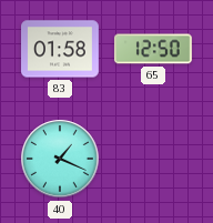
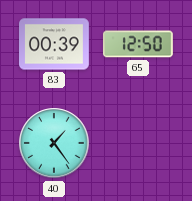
83: 01:58 -> 00:39
40: 1:19 -> 1:24
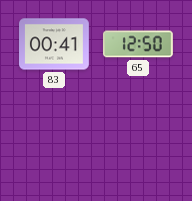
83: 00:39 -> 00:41
40: 1:24 -> none
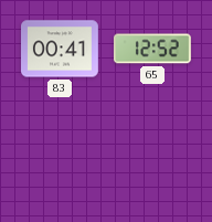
65: 12:50 -> 12:52
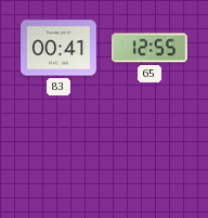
65: 12:52 -> 12:55
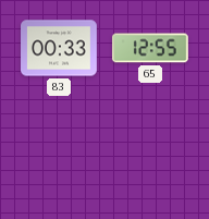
83: 00:41 -> 00:33
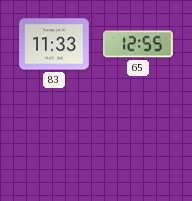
83: 00:33 -> 11:33
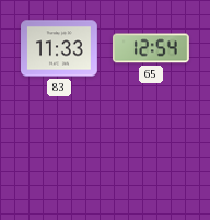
65: 12:55 -> 12:54
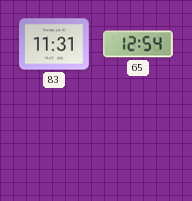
83: 11:33 -> 11:31
